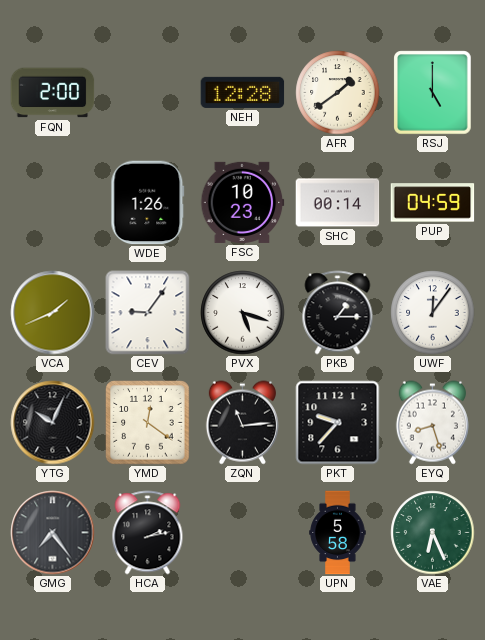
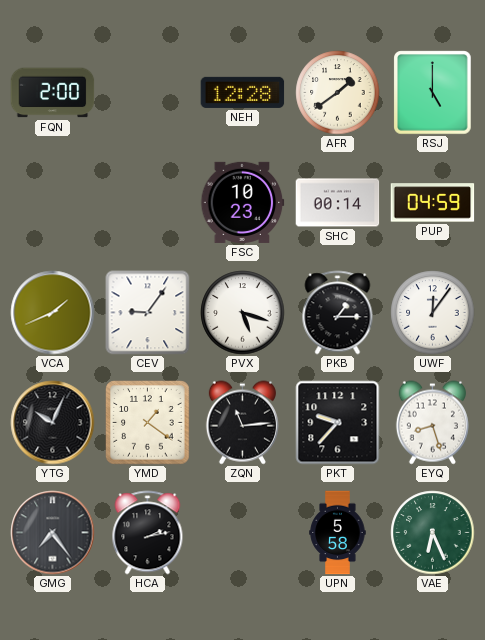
WDE: 1:26 -> none
YMD: 12:21 -> 1:21
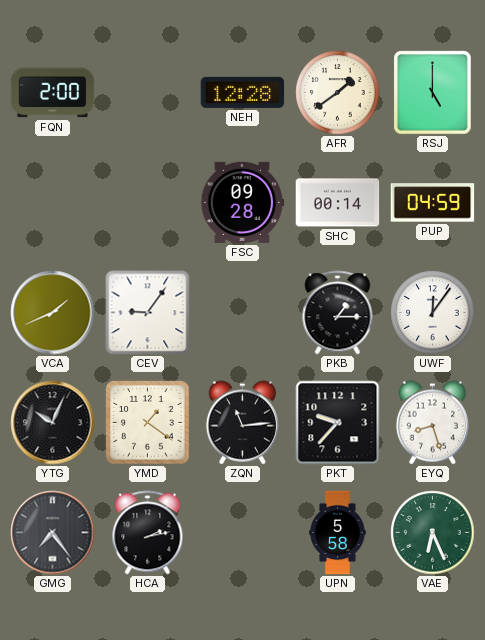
FSC: 10:23 -> 09:28
PVX: 5:18 -> none
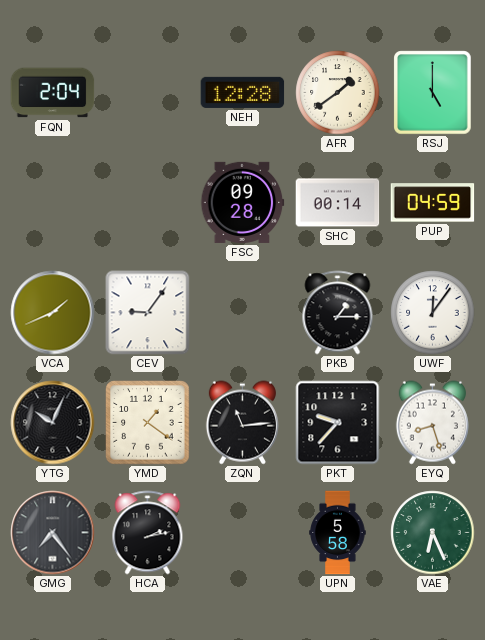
FQN: 2:00 -> 2:04
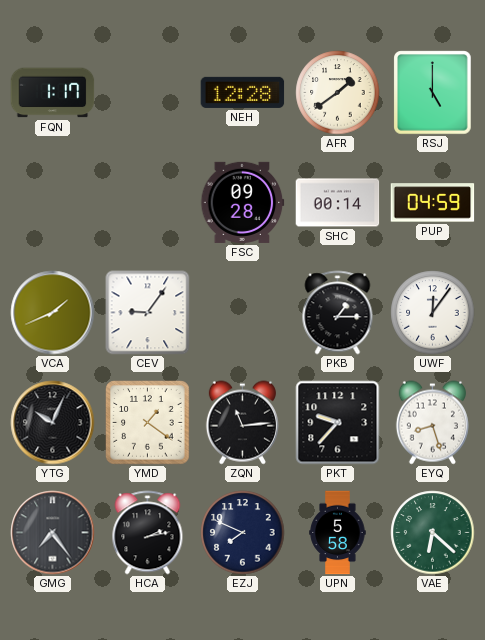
FQN: 2:04 -> 1:17
EZJ: none -> 7:49
VAE: 6:26 -> 6:22
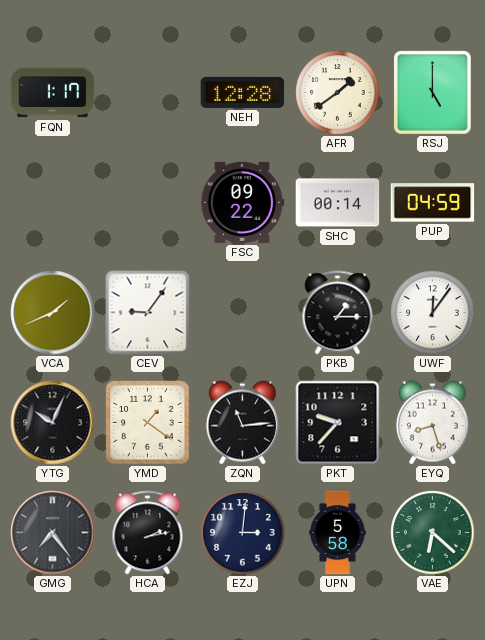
FSC: 09:28 -> 09:22
EZJ: 7:49 -> 3:01
